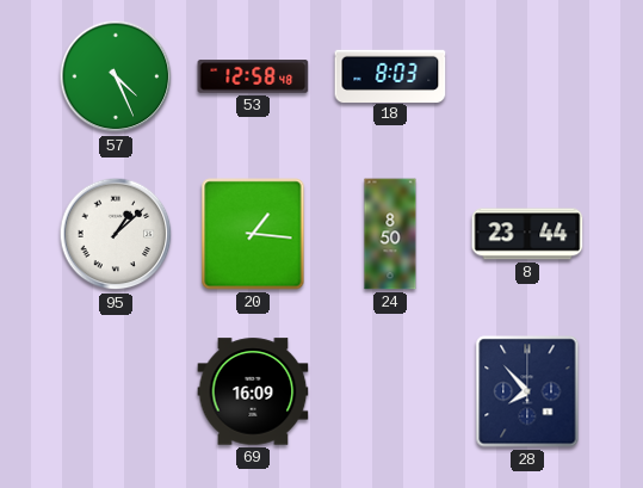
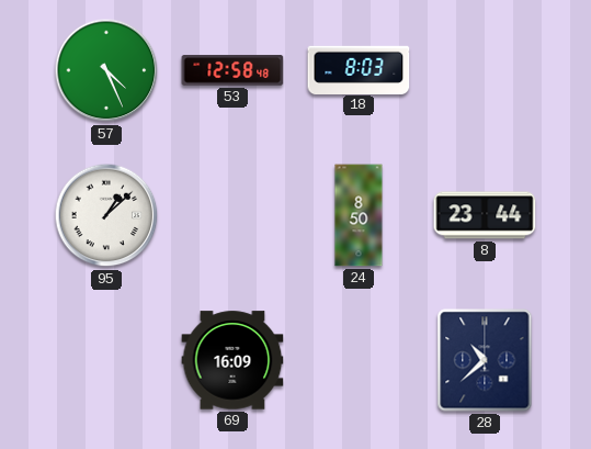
20: 1:16 -> none
28: 7:53 -> 10:38
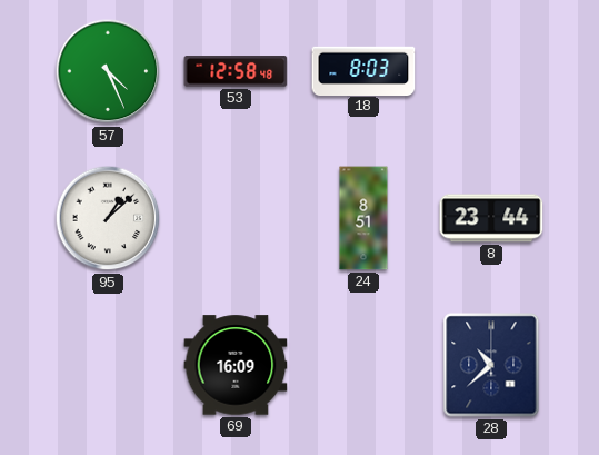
24: 8:50 -> 8:51
